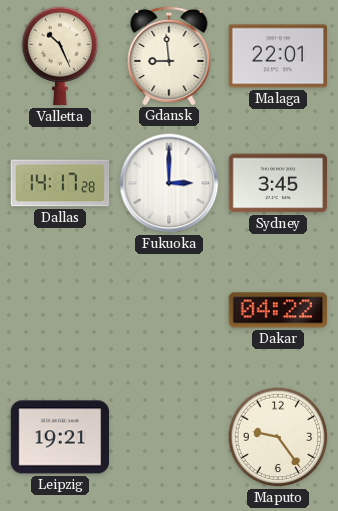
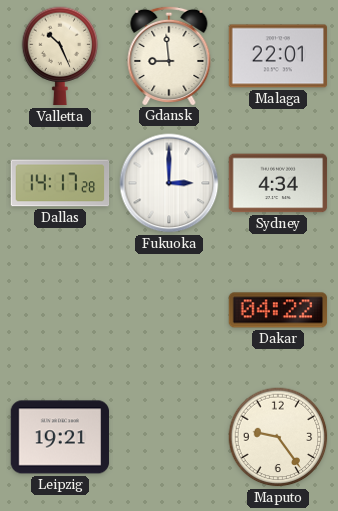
Sydney: 3:45 -> 4:34
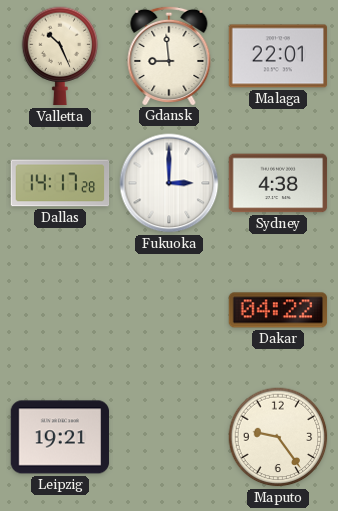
Sydney: 4:34 -> 4:38
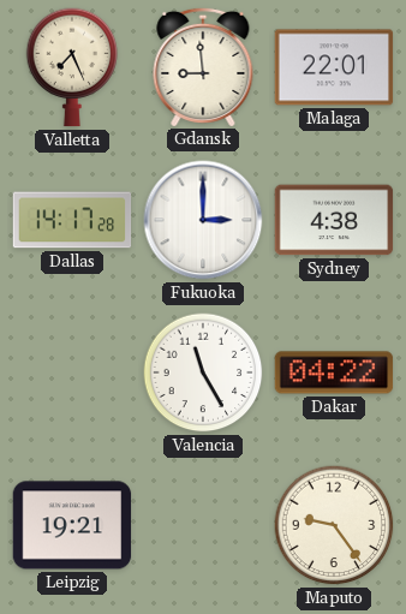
Valletta: 10:26 -> 7:26
Valencia: none -> 11:25
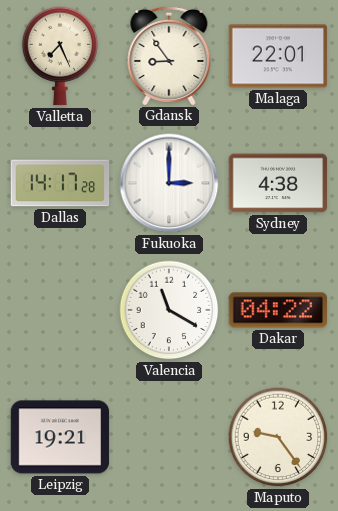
Gdansk: 8:59 -> 8:54
Valencia: 11:25 -> 11:20
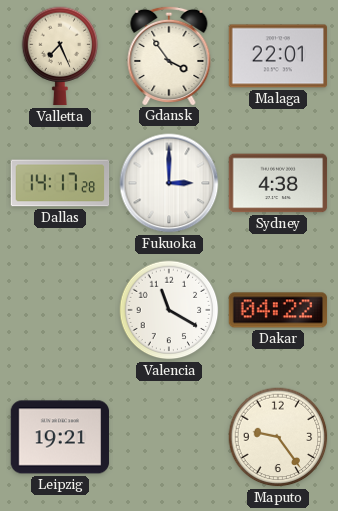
Gdansk: 8:54 -> 3:54
